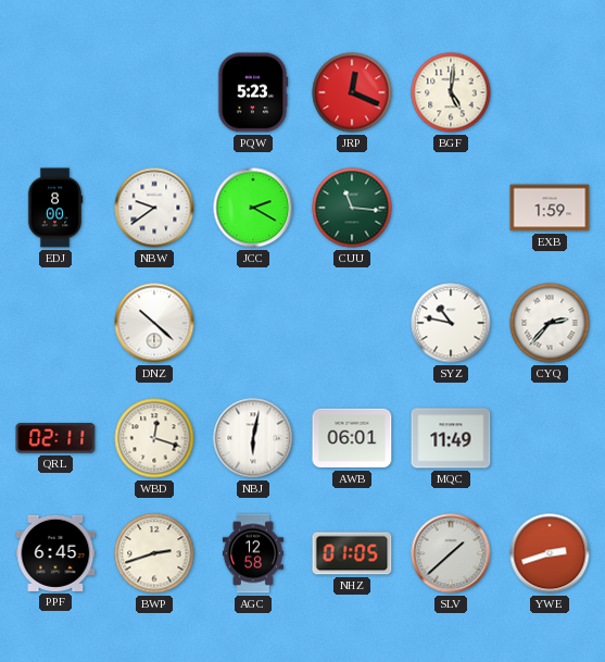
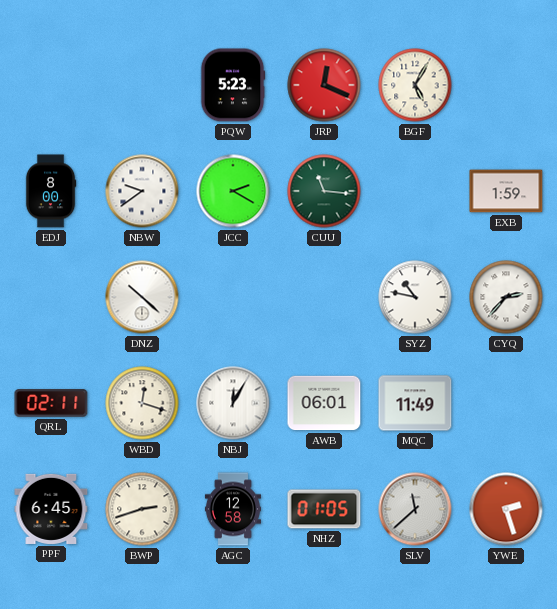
BGF: 5:01 -> 5:05
NBJ: 6:02 -> 12:05
SLV: 1:38 -> 11:38
YWE: 2:42 -> 2:27
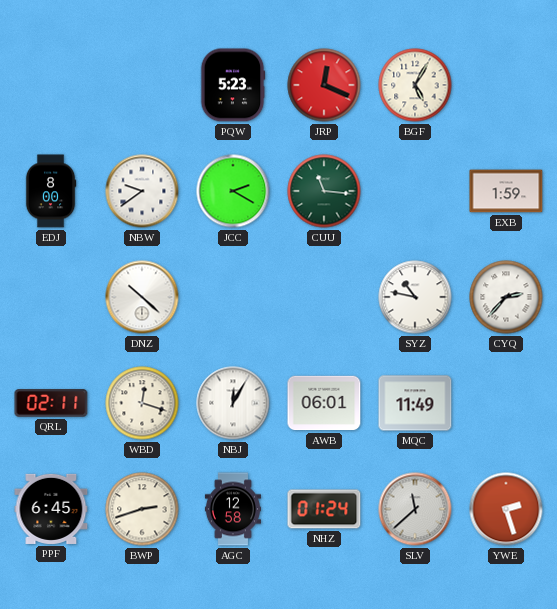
NHZ: 01:05 -> 01:24
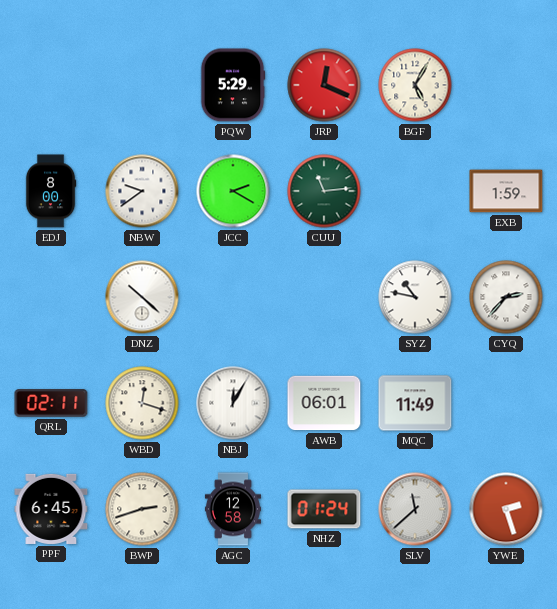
PQW: 5:23 -> 5:29
CUU: 11:16 -> 11:14
